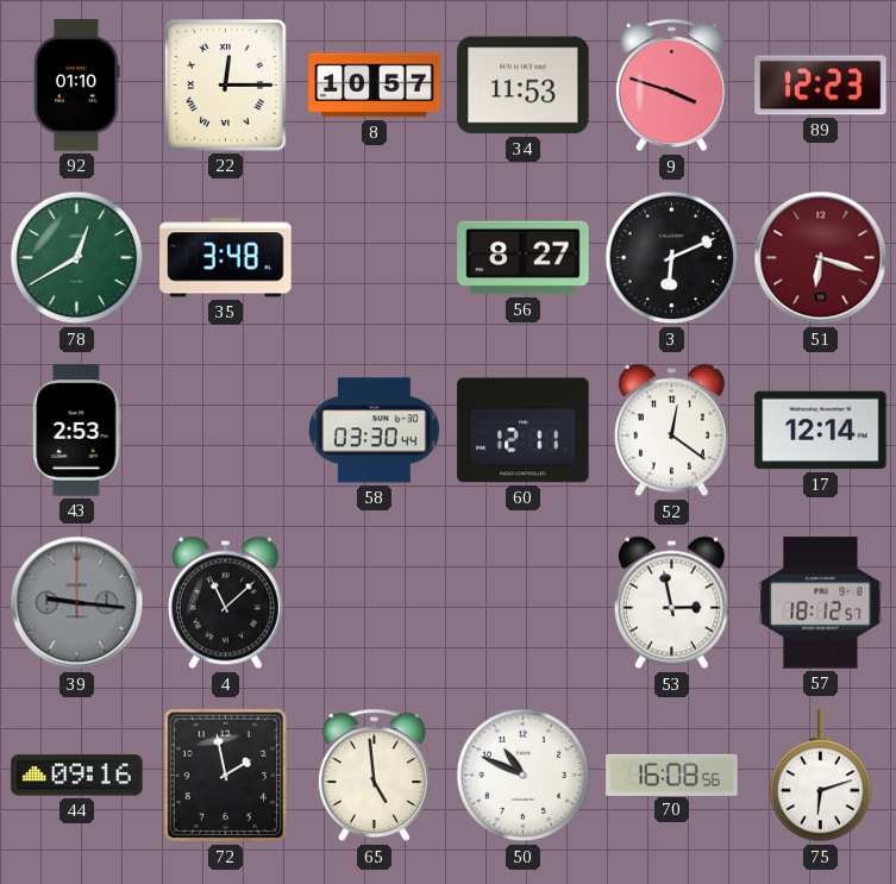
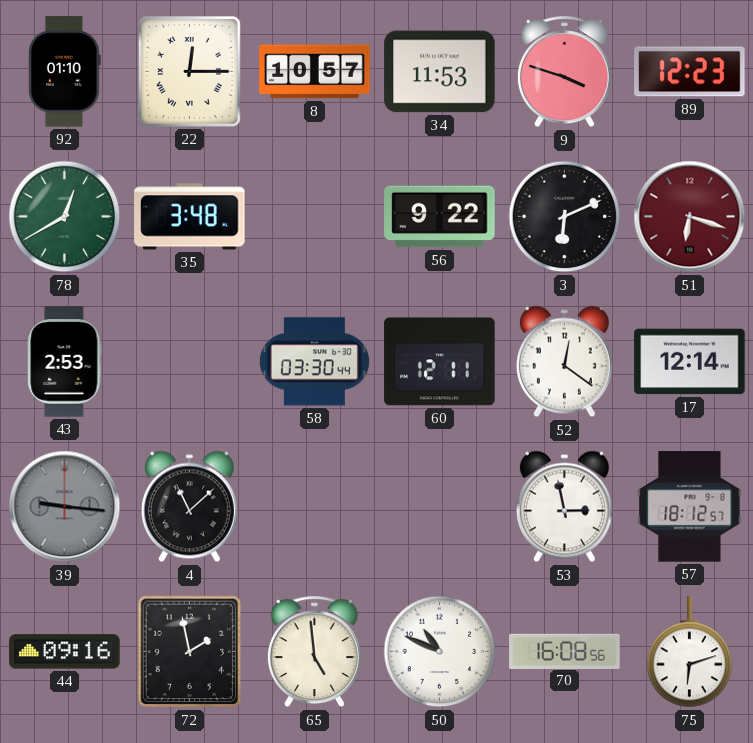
56: 8:27 -> 9:22
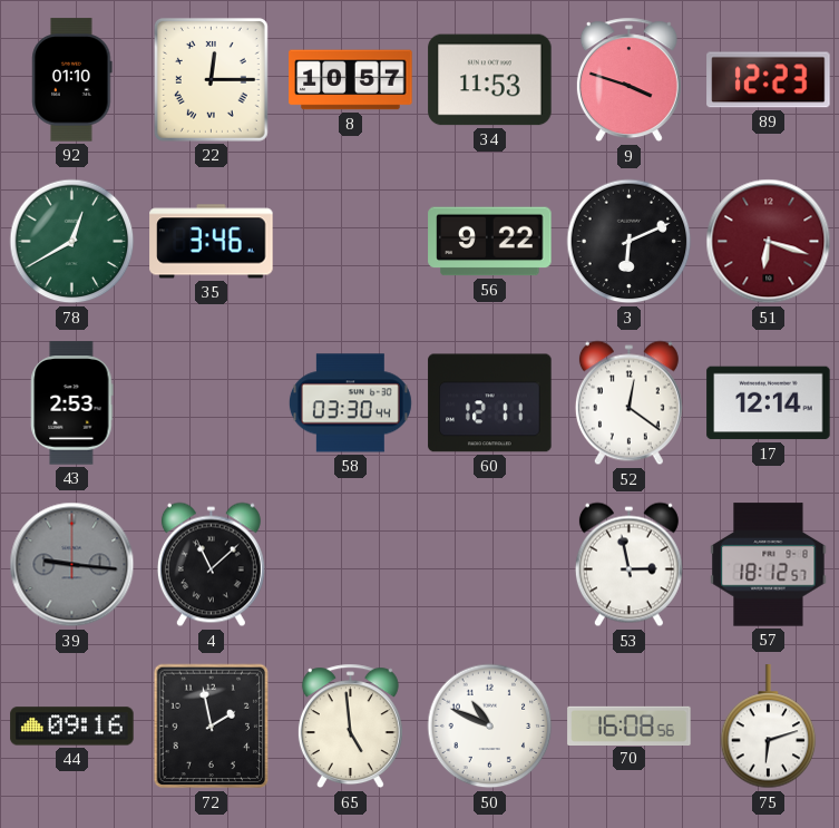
35: 3:48 -> 3:46
